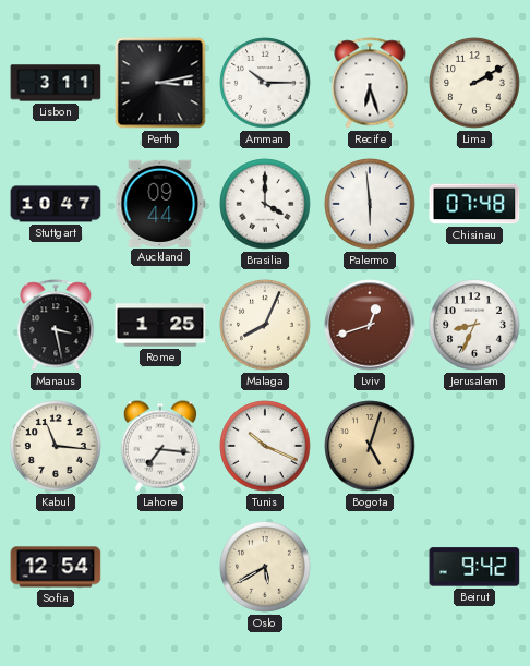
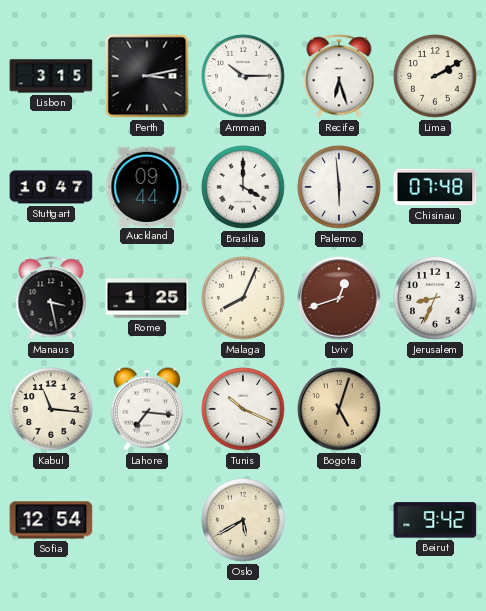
Lisbon: 3:11 -> 3:15
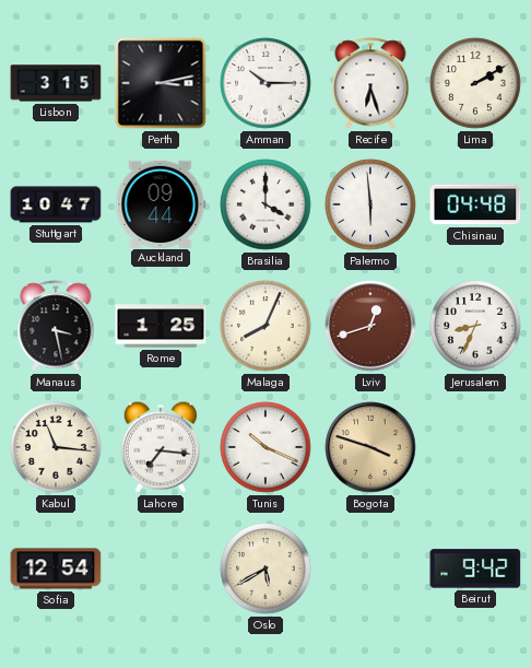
Chisinau: 07:48 -> 04:48
Bogota: 5:03 -> 3:48
